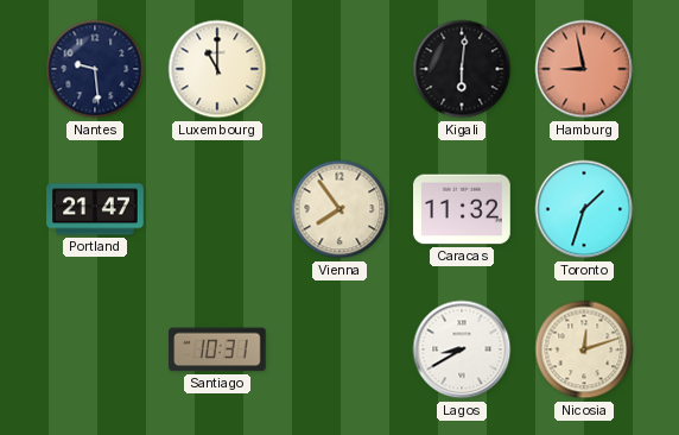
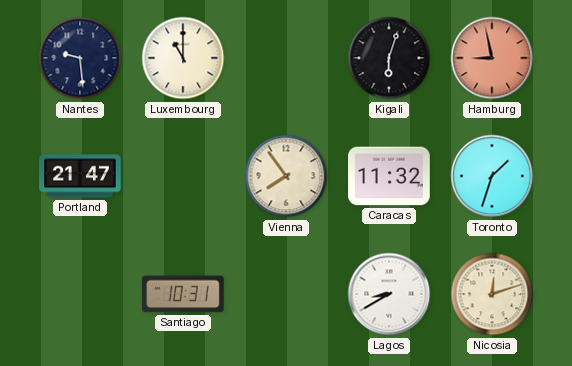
Kigali: 6:01 -> 6:03
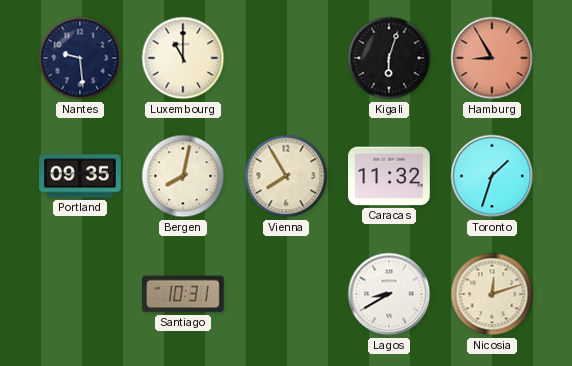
Hamburg: 8:58 -> 8:55
Portland: 21:47 -> 09:35
Bergen: none -> 8:02
Vienna: 7:54 -> 7:55
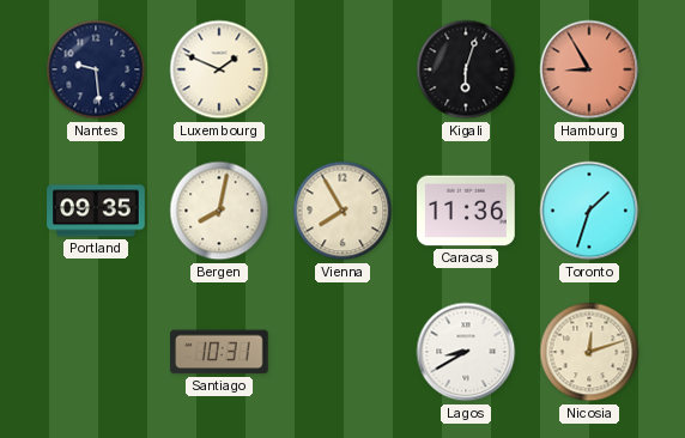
Luxembourg: 11:00 -> 1:49
Caracas: 11:32 -> 11:36
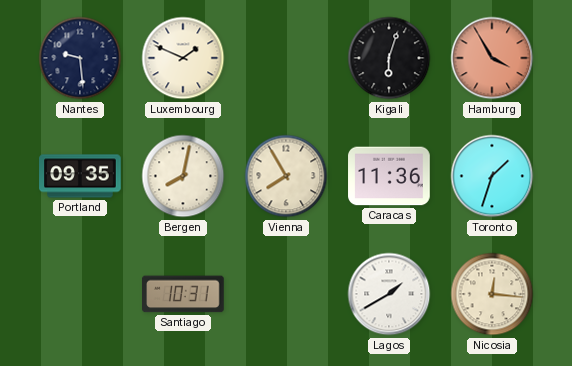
Hamburg: 8:55 -> 3:55
Lagos: 8:40 -> 1:40
Nicosia: 12:12 -> 12:16
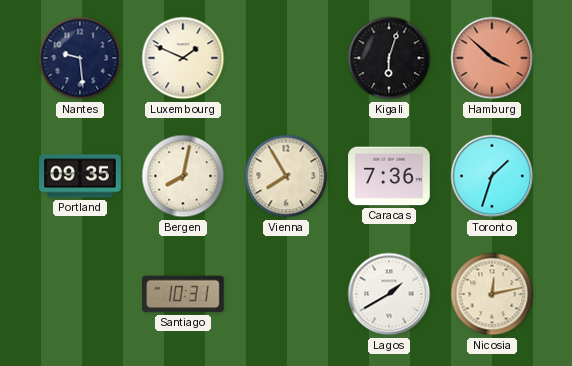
Hamburg: 3:55 -> 3:52
Caracas: 11:36 -> 7:36
Nicosia: 12:16 -> 12:13
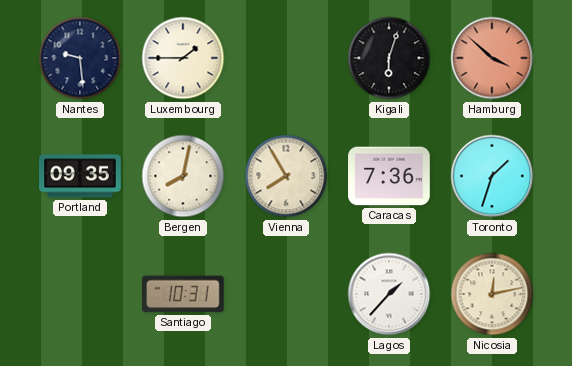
Luxembourg: 1:49 -> 1:45
Lagos: 1:40 -> 1:37
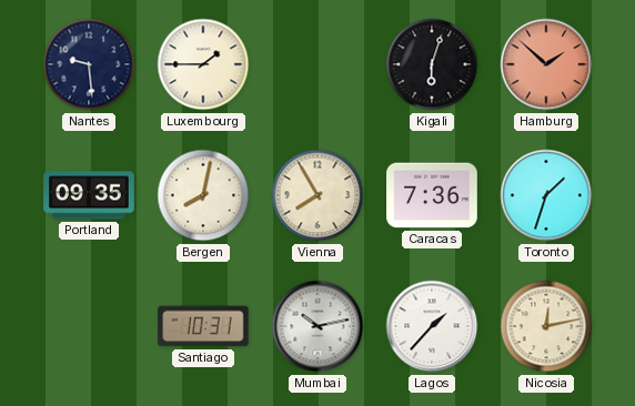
Hamburg: 3:52 -> 1:52
Mumbai: none -> 10:13
